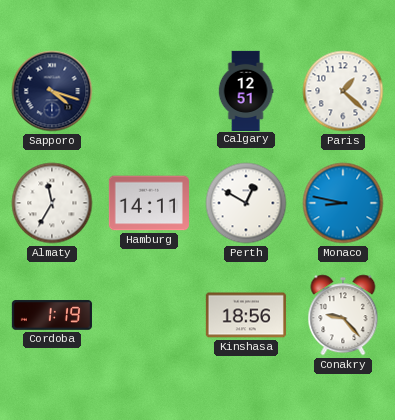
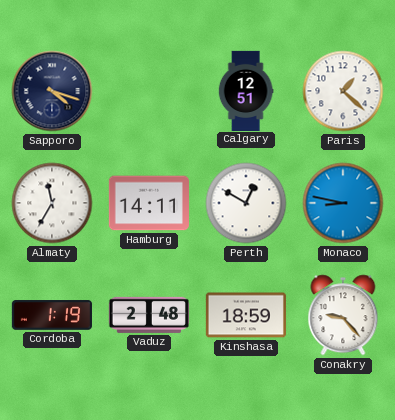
Vaduz: none -> 2:48
Kinshasa: 18:56 -> 18:59
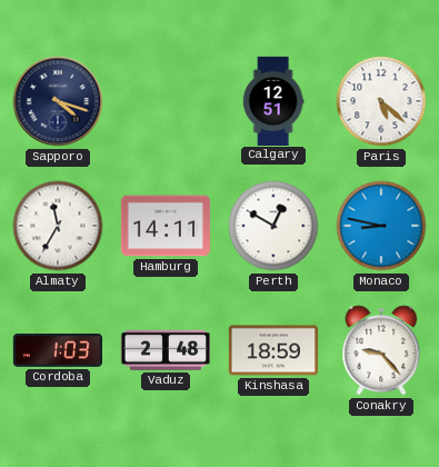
Paris: 1:22 -> 5:22
Cordoba: 1:19 -> 1:03
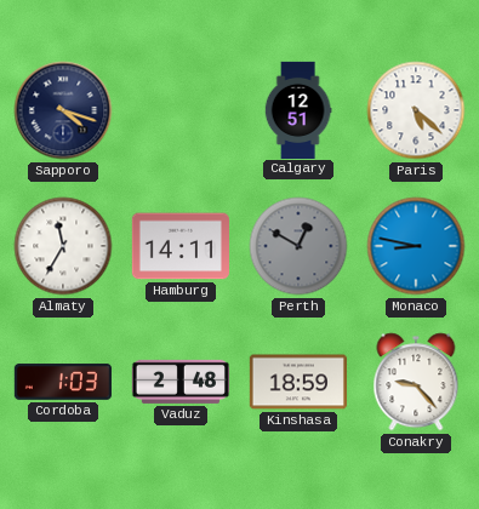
Perth dial: white -> grey
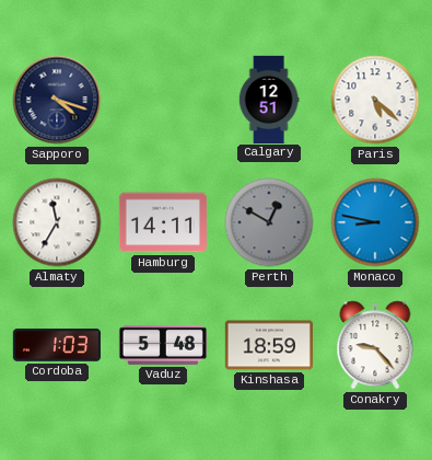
Vaduz: 2:48 -> 5:48
